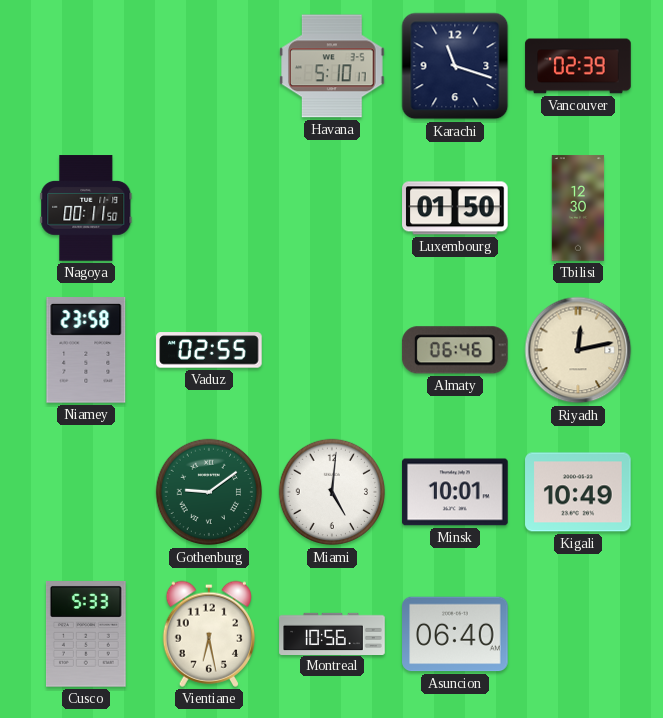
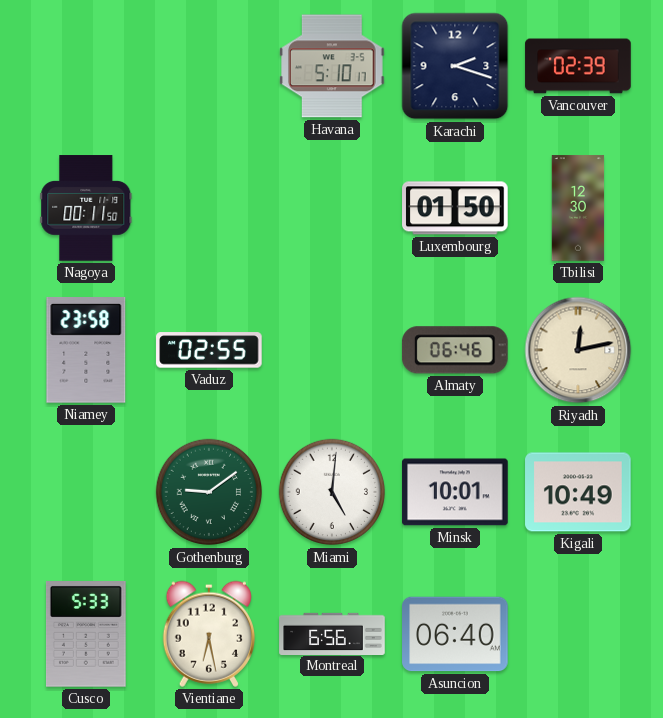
Karachi: 11:18 -> 2:18
Montreal: 10:56 -> 6:56
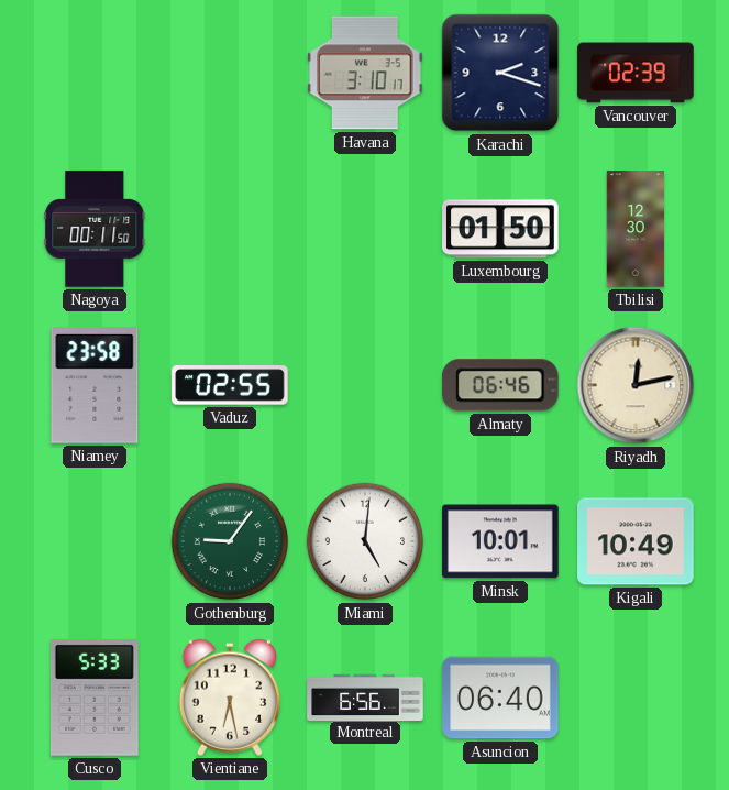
Havana: 5:10 -> 3:10
Gothenburg: 9:09 -> 9:06
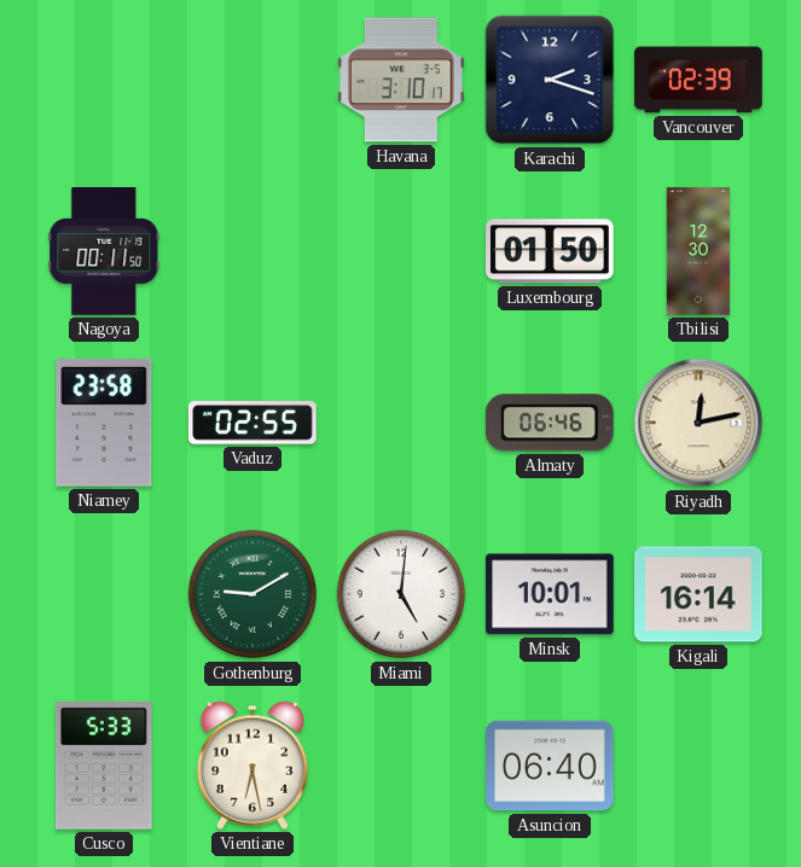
Gothenburg: 9:06 -> 9:10
Kigali: 10:49 -> 16:14
Montreal: 6:56 -> none
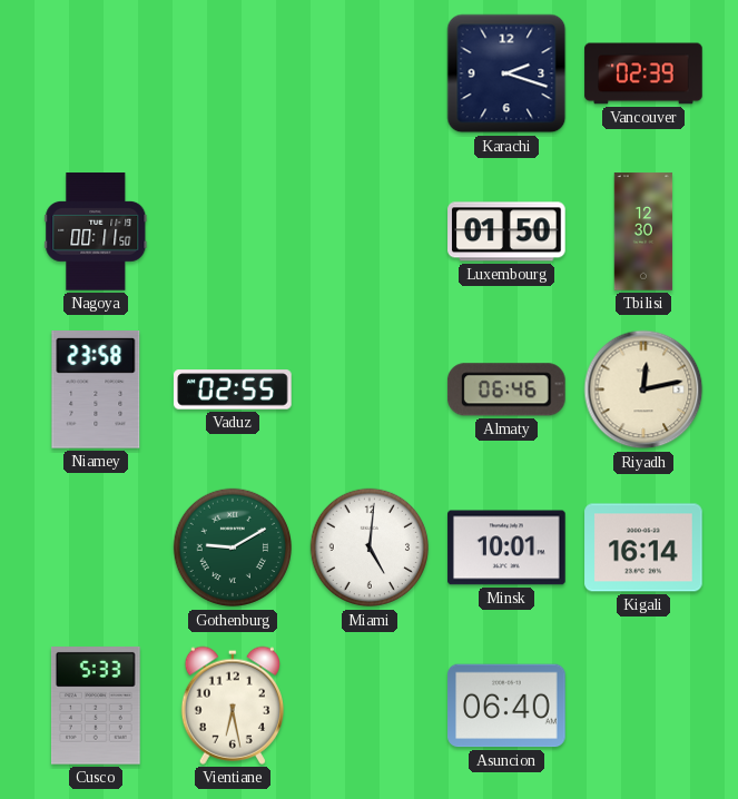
Havana: 3:10 -> none
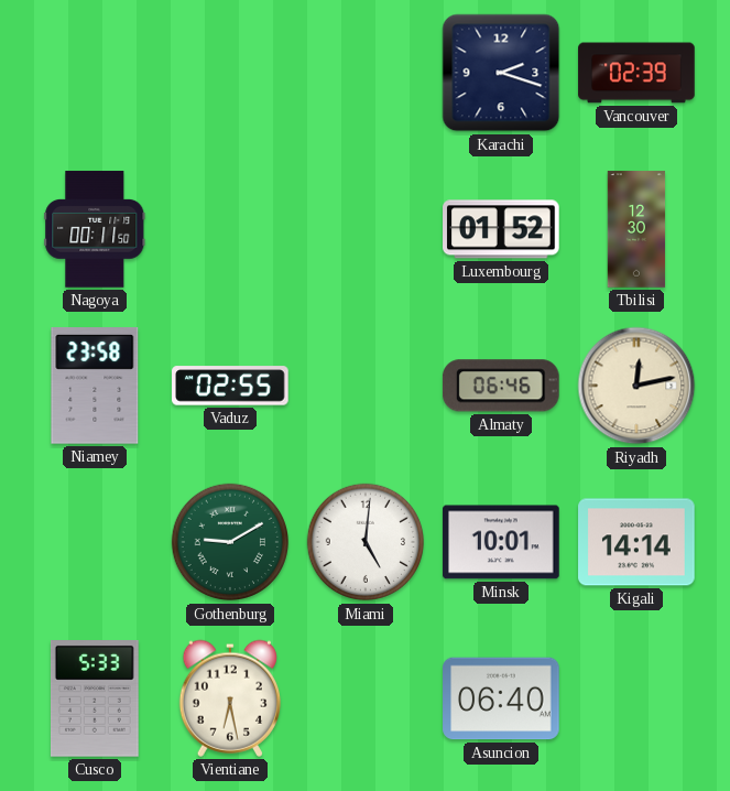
Luxembourg: 01:50 -> 01:52
Kigali: 16:14 -> 14:14
